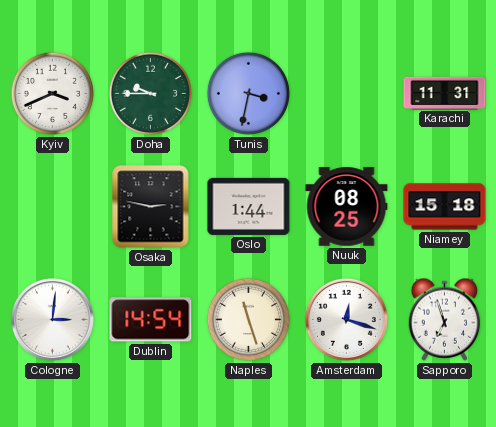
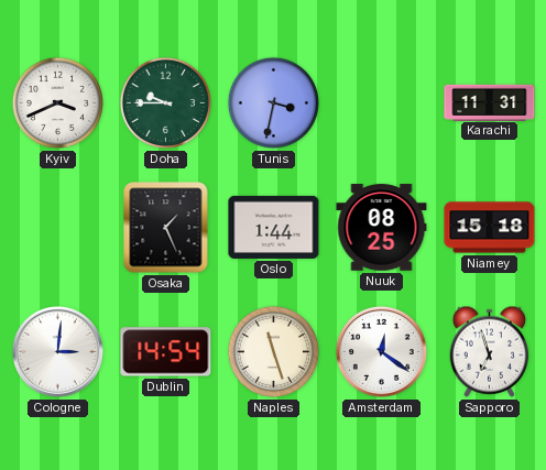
Osaka: 2:47 -> 1:26
Amsterdam: 12:18 -> 12:21
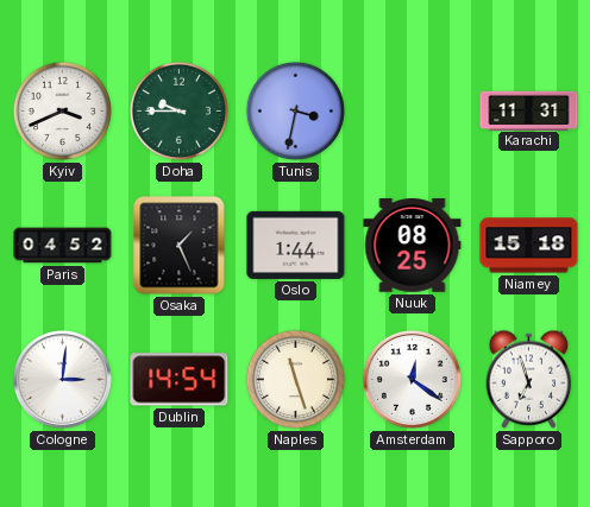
Paris: none -> 04:52
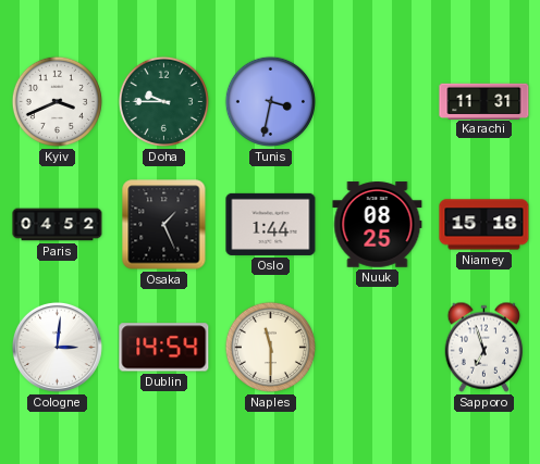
Naples: 11:27 -> 11:30
Amsterdam: 12:21 -> none
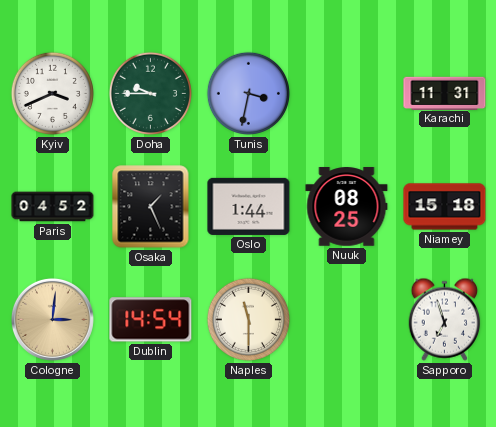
Cologne dial: white -> champagne
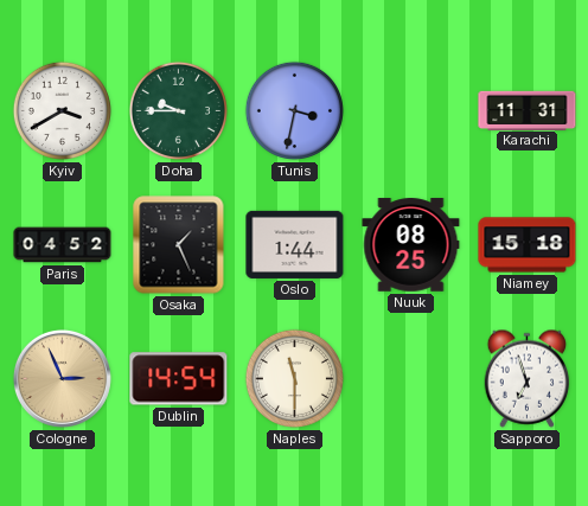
Kyiv: 3:41 -> 3:40
Cologne: 3:01 -> 2:56
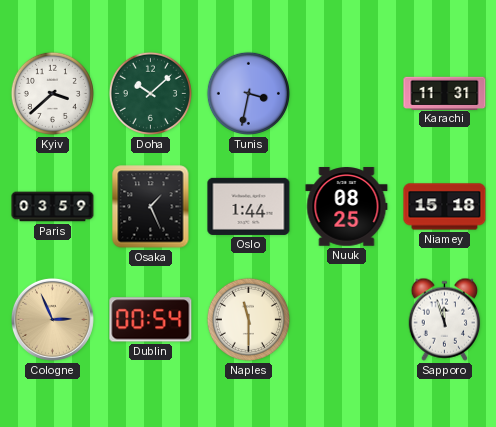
Kyiv: 3:40 -> 3:38
Doha: 9:45 -> 10:08
Paris: 04:52 -> 03:59
Dublin: 14:54 -> 00:54
Sapporo: 6:57 -> 11:57
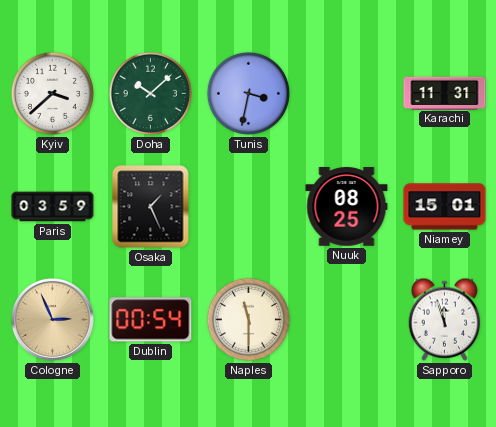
Oslo: 1:44 -> none
Niamey: 15:18 -> 15:01
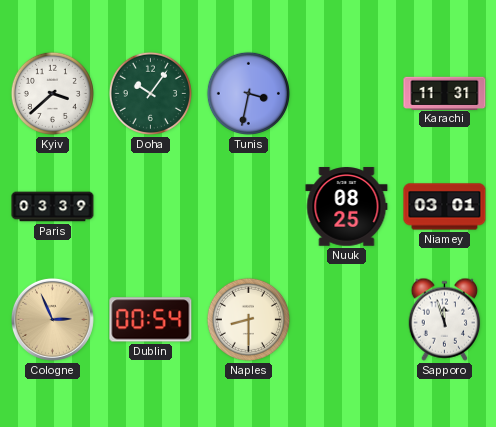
Doha: 10:08 -> 10:06
Paris: 03:59 -> 03:39
Osaka: 1:26 -> none
Niamey: 15:01 -> 03:01
Naples: 11:30 -> 8:30
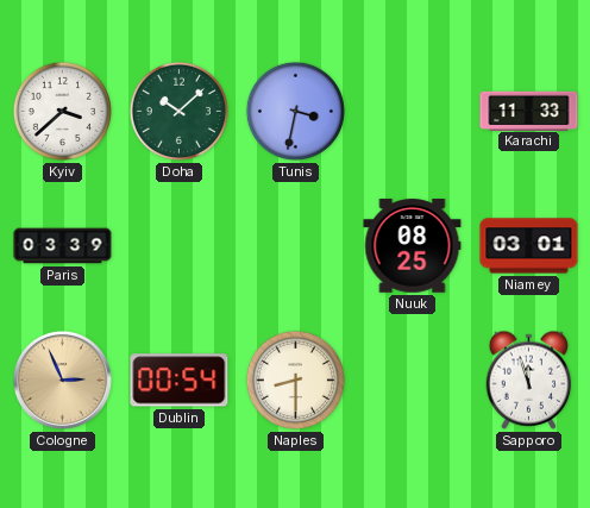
Doha: 10:06 -> 10:08
Karachi: 11:31 -> 11:33
